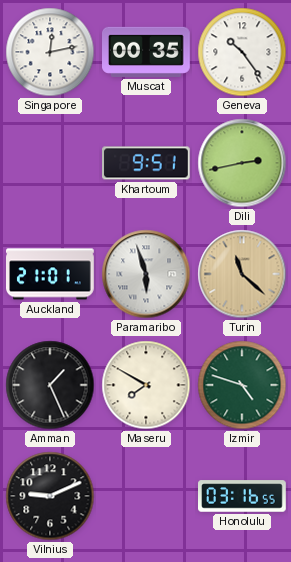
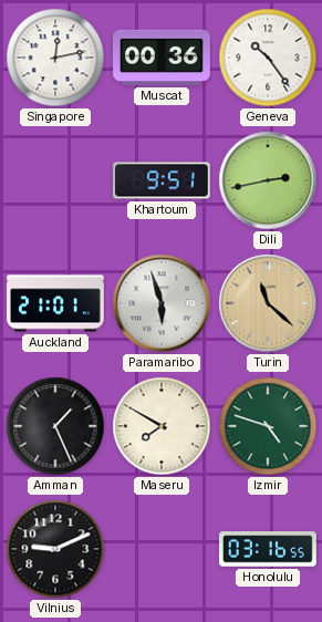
Muscat: 00:35 -> 00:36
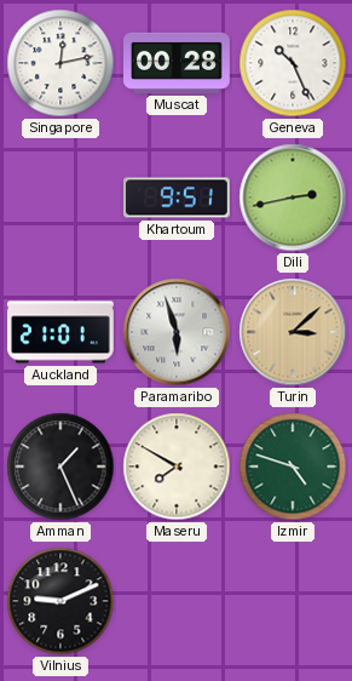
Muscat: 00:36 -> 00:28
Geneva: 10:24 -> 10:26
Turin: 11:22 -> 3:08
Honolulu: 03:16 -> none
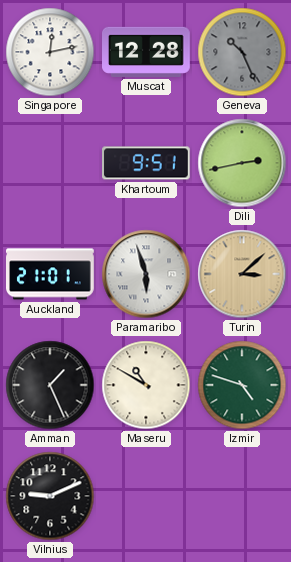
Muscat: 00:28 -> 12:28
Geneva dial: white -> grey
Maseru: 7:50 -> 10:50
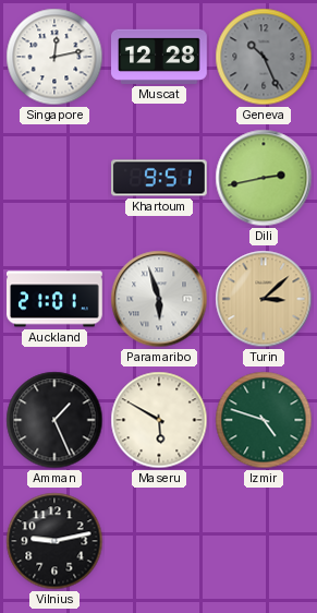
Maseru: 10:50 -> 5:50
Vilnius: 9:11 -> 9:13
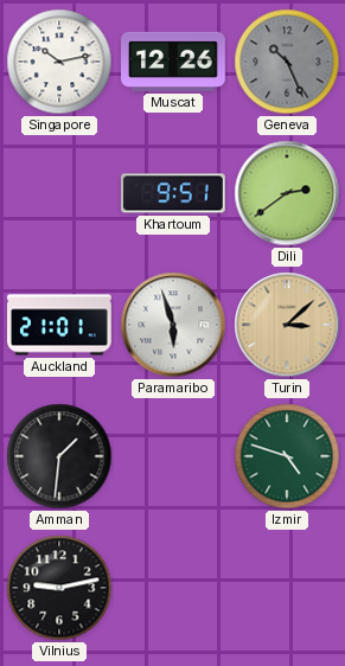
Singapore: 12:13 -> 10:13
Muscat: 12:28 -> 12:26
Dili: 2:43 -> 2:39
Amman: 1:26 -> 1:31
Maseru: 5:50 -> none
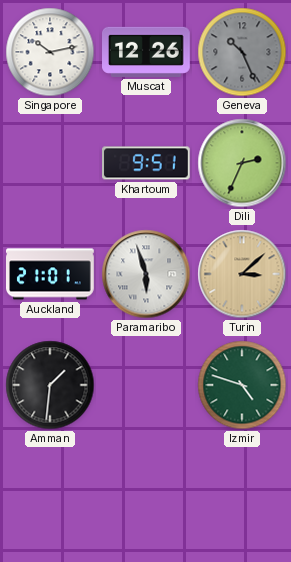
Dili: 2:39 -> 2:34
Vilnius: 9:13 -> none
